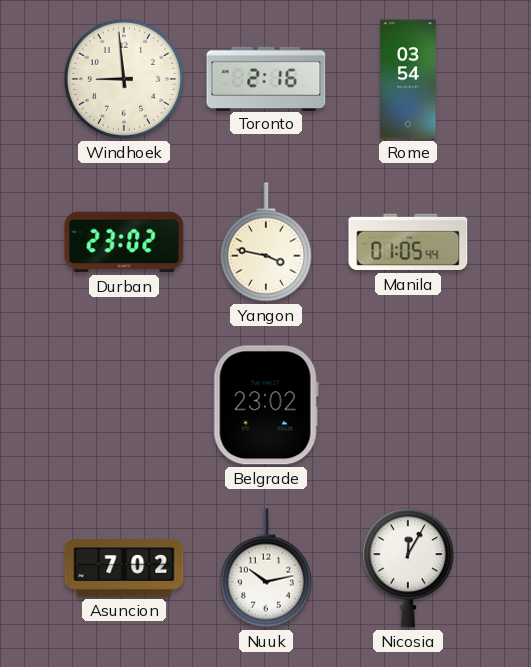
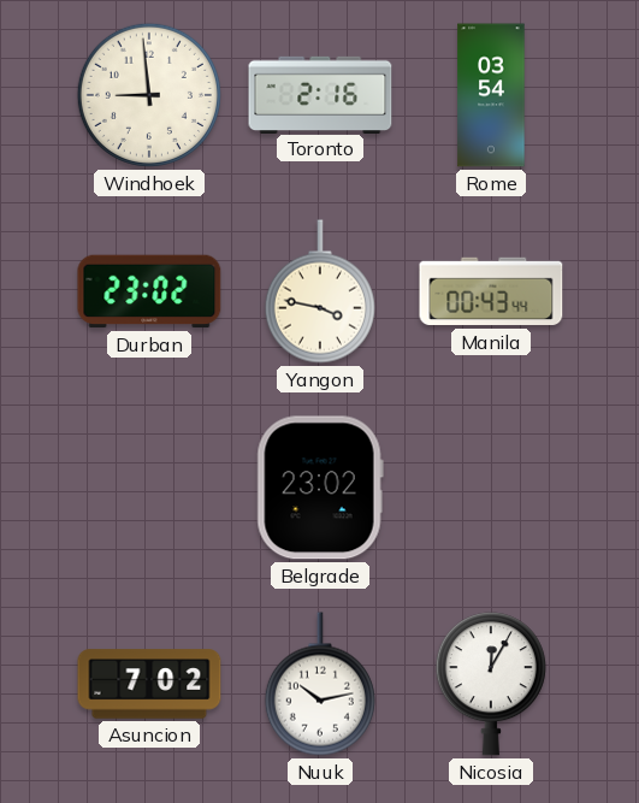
Manila: 01:05 -> 00:43
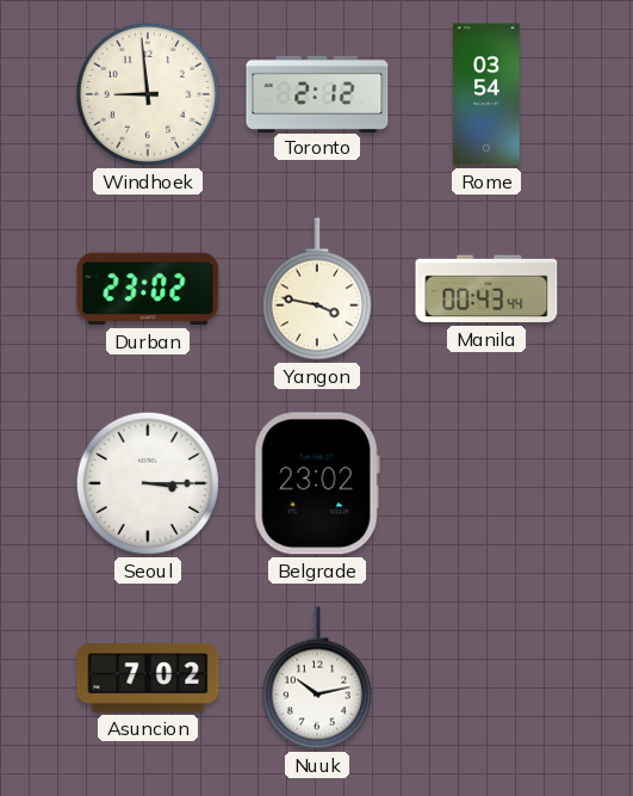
Toronto: 2:16 -> 2:12
Seoul: none -> 3:15
Nicosia: 12:05 -> none
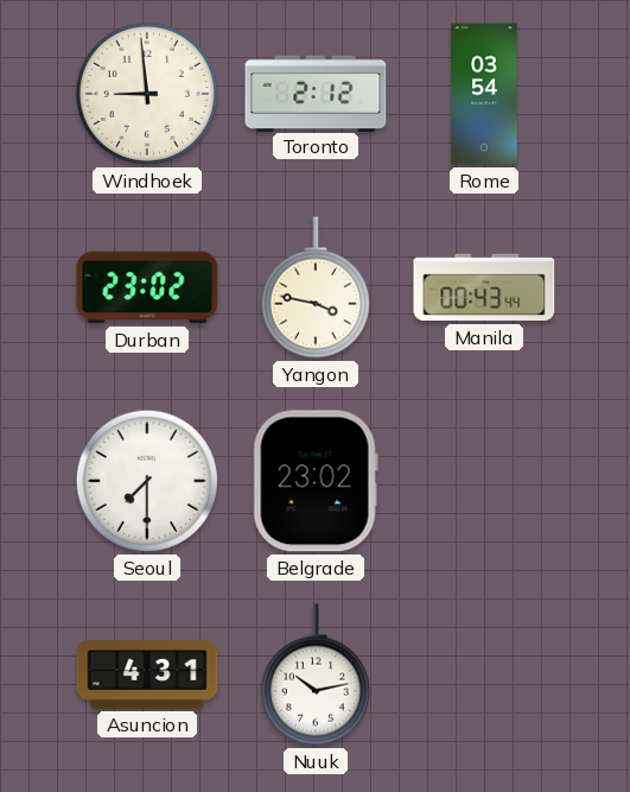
Seoul: 3:15 -> 7:30
Asuncion: 7:02 -> 4:31
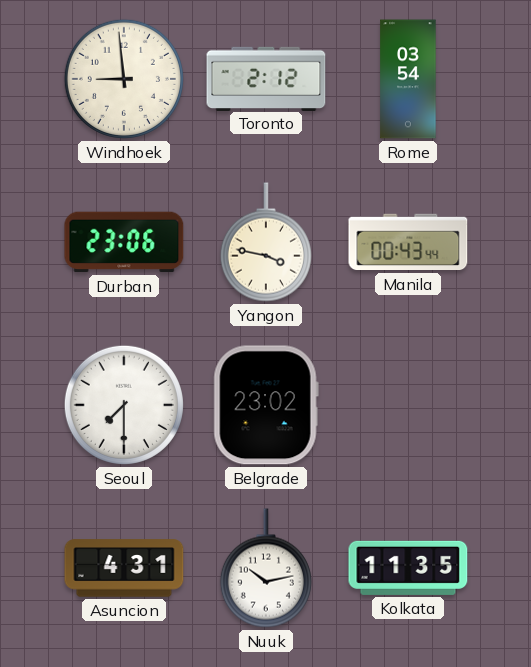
Durban: 23:02 -> 23:06
Kolkata: none -> 11:35
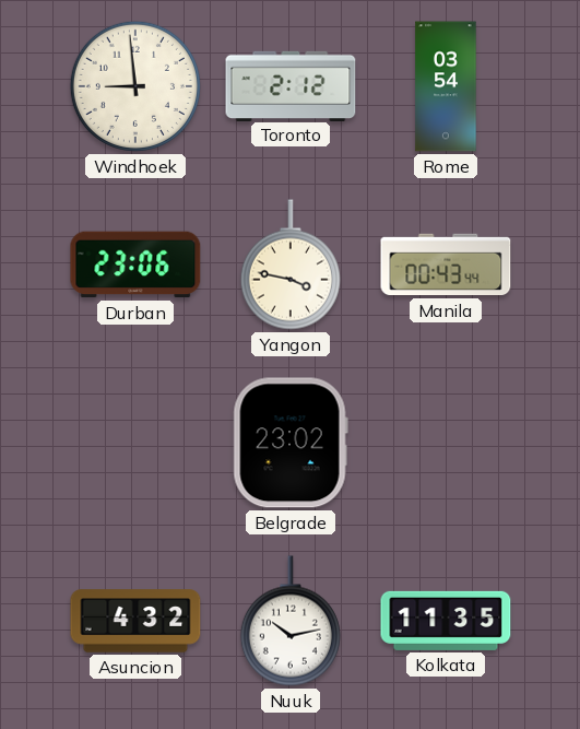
Seoul: 7:30 -> none
Asuncion: 4:31 -> 4:32
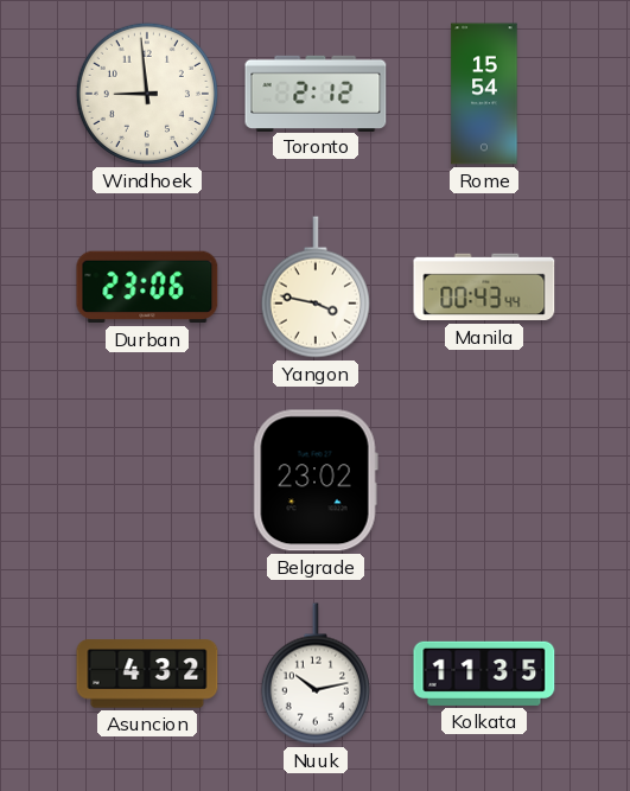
Rome: 03:54 -> 15:54
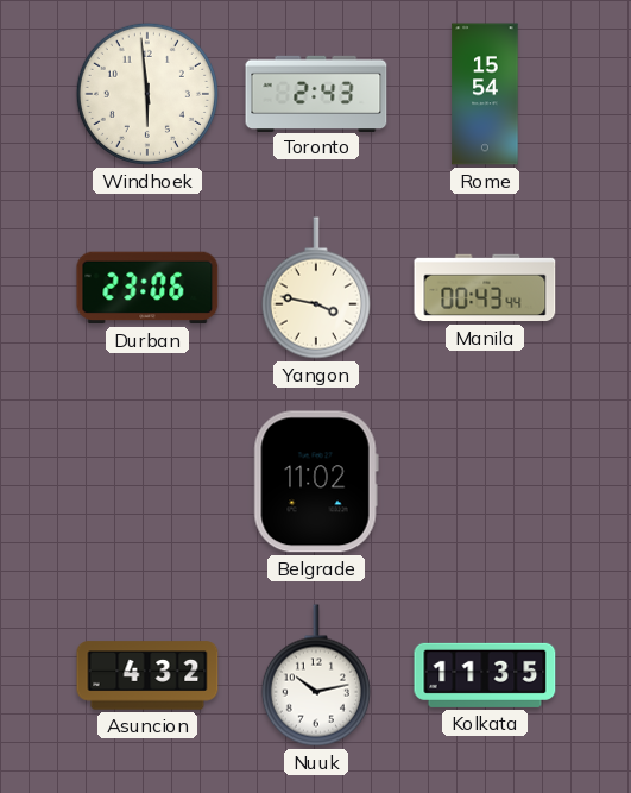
Windhoek: 8:59 -> 5:59
Toronto: 2:12 -> 2:43
Belgrade: 23:02 -> 11:02
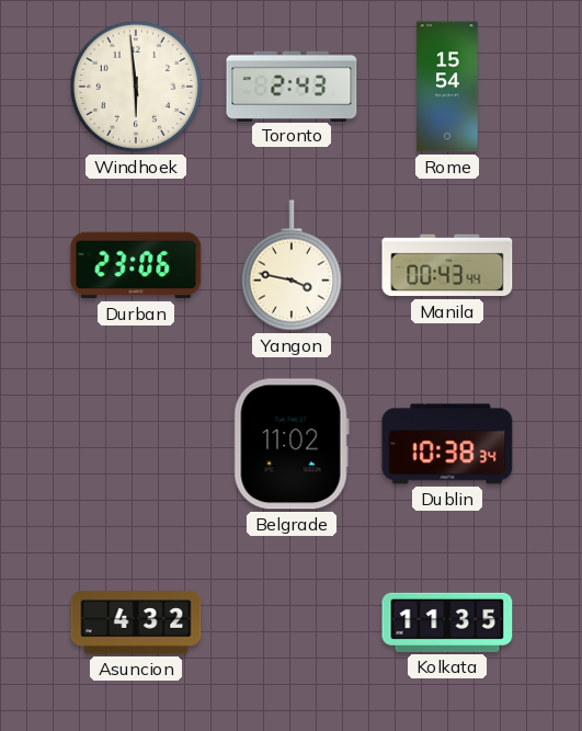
Dublin: none -> 10:38
Nuuk: 10:13 -> none
